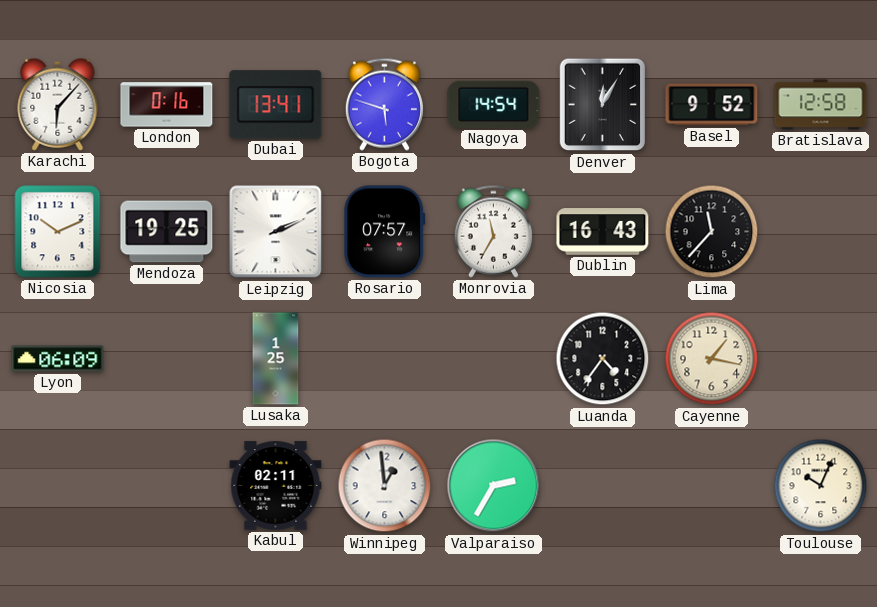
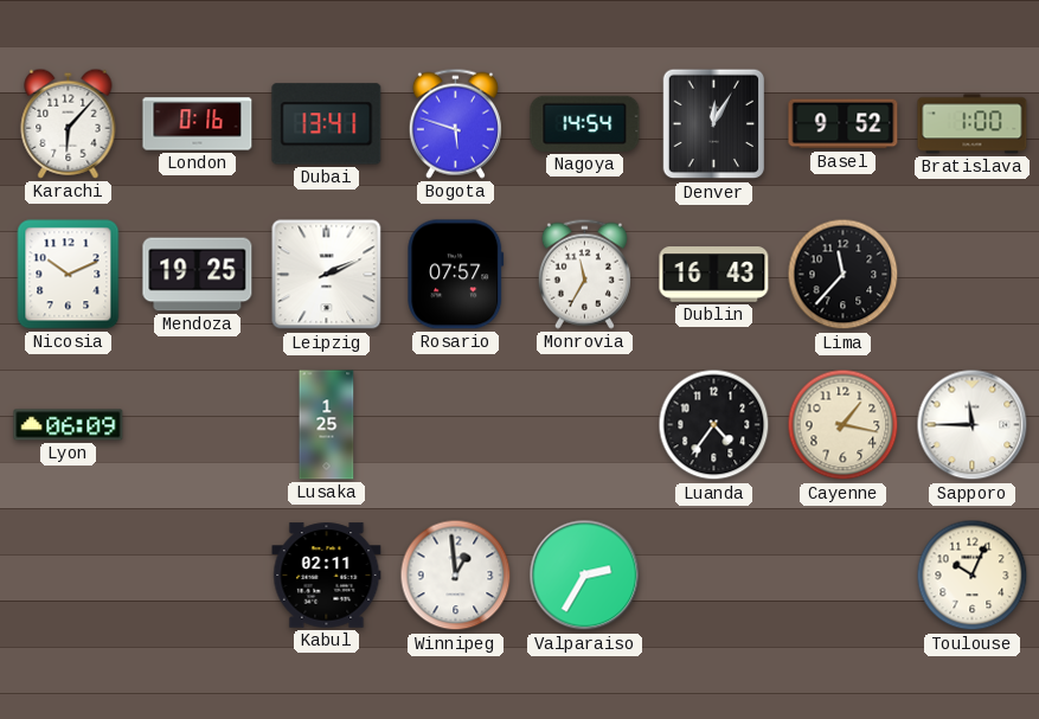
Bratislava: 12:58 -> 1:00
Sapporo: none -> 11:45
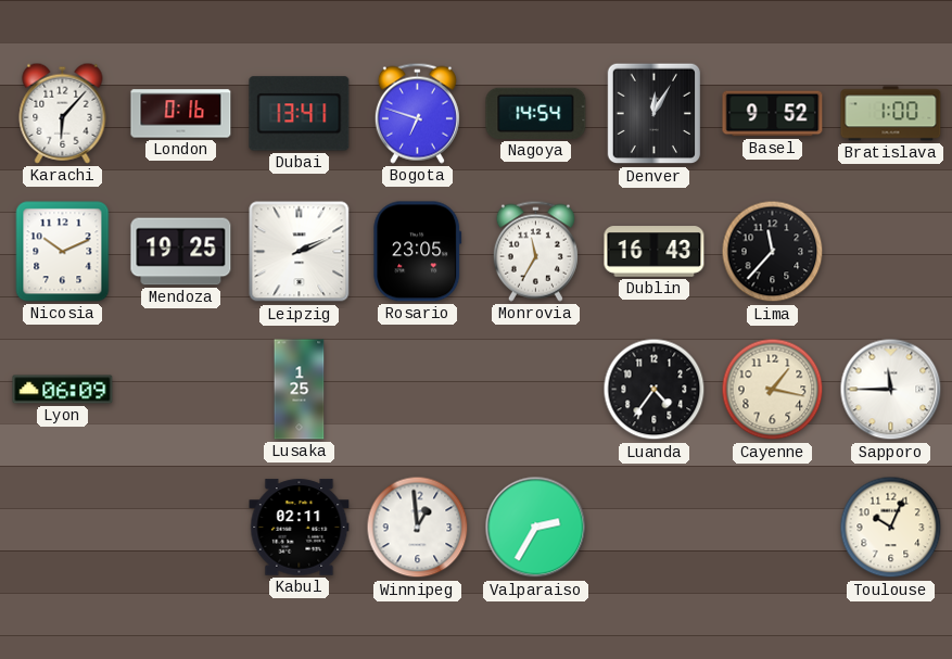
Bogota: 5:48 -> 6:48
Rosario: 07:57 -> 23:05
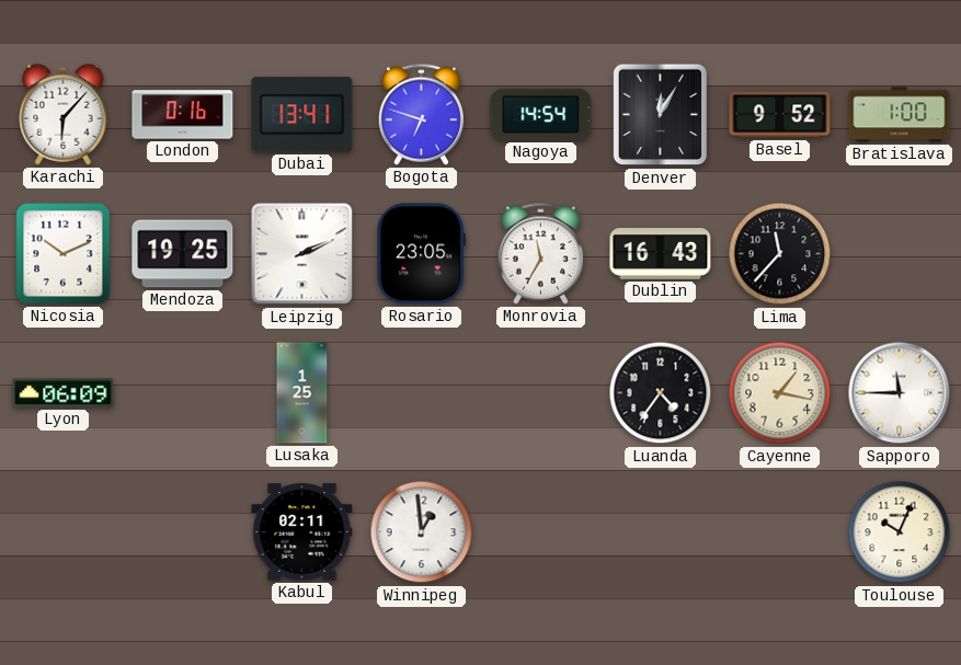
Valparaiso: 2:35 -> none
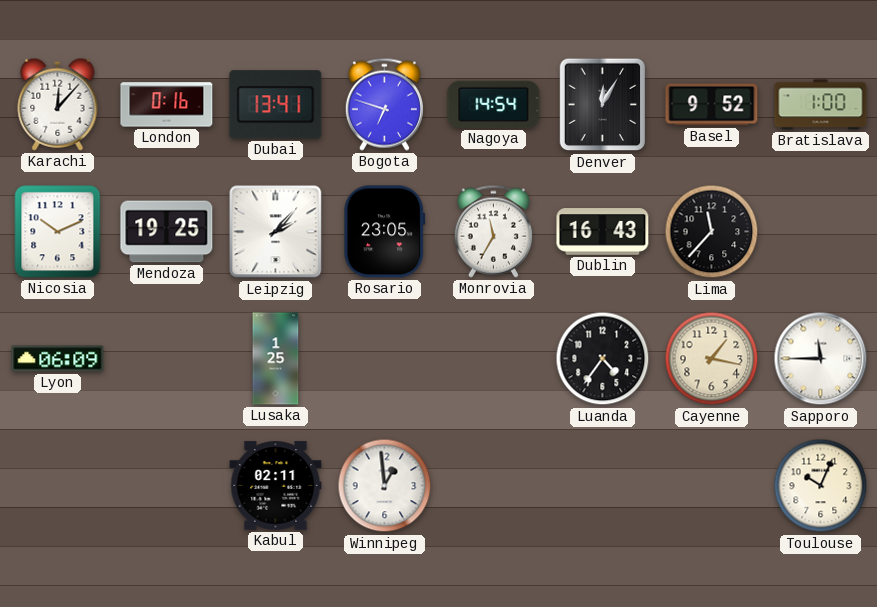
Karachi: 6:07 -> 12:07
Leipzig: 2:11 -> 2:07
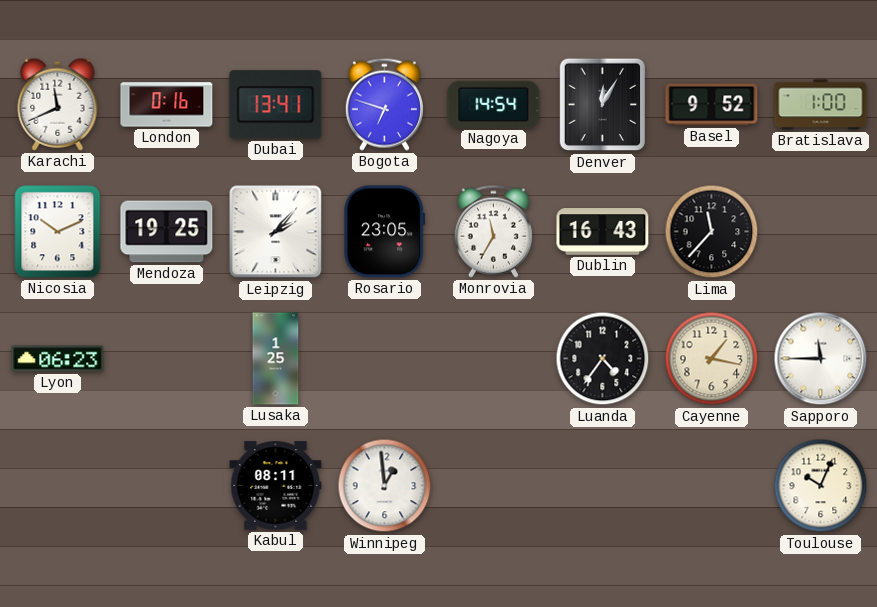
Karachi: 12:07 -> 11:41
Lyon: 06:09 -> 06:23
Kabul: 02:11 -> 08:11
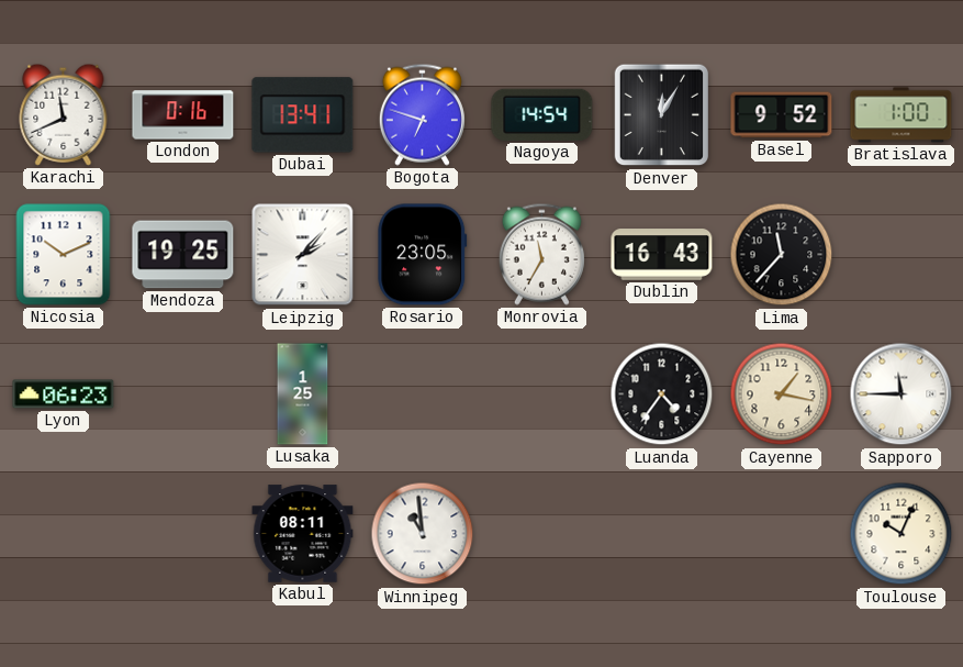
Winnipeg: 12:59 -> 10:59
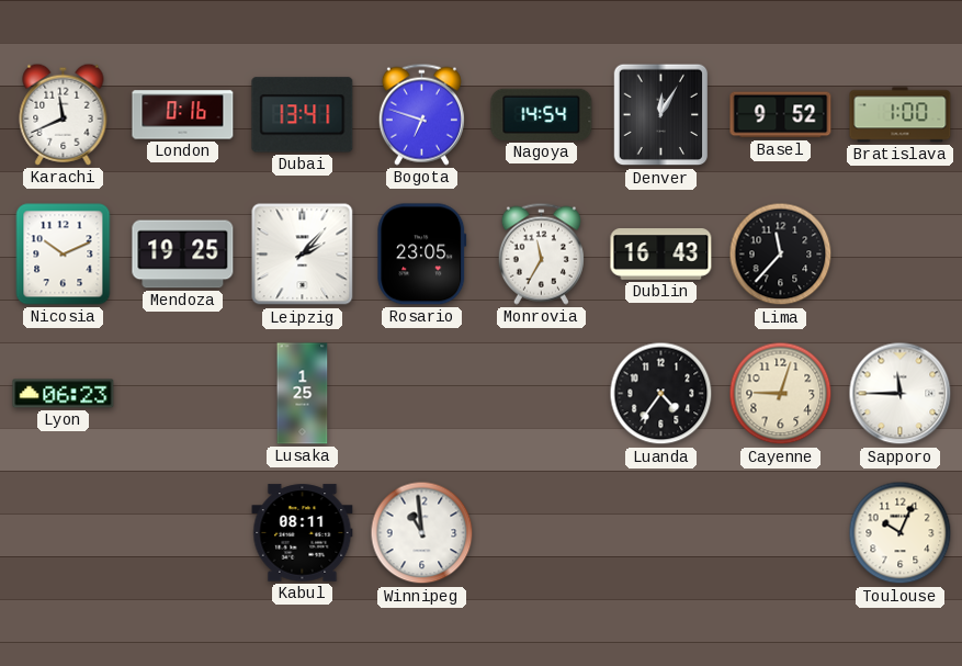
Cayenne: 1:17 -> 9:03
